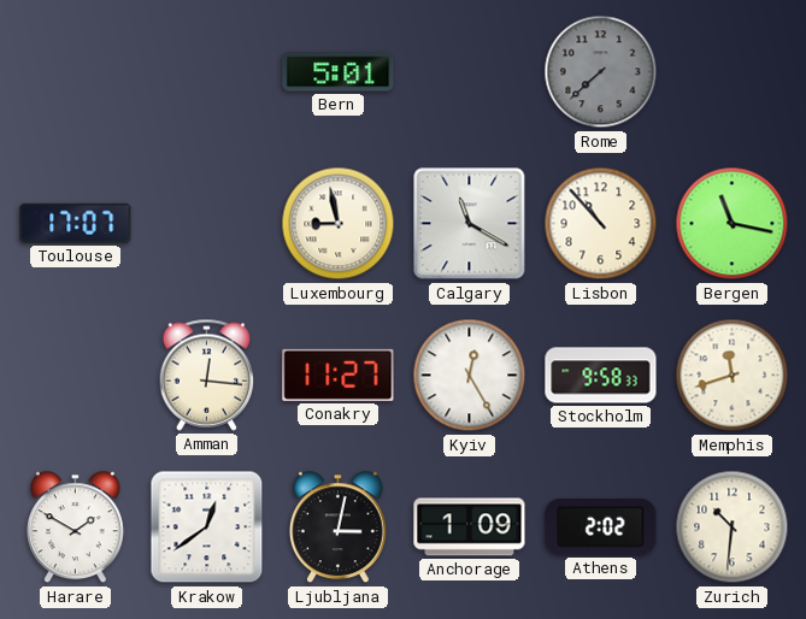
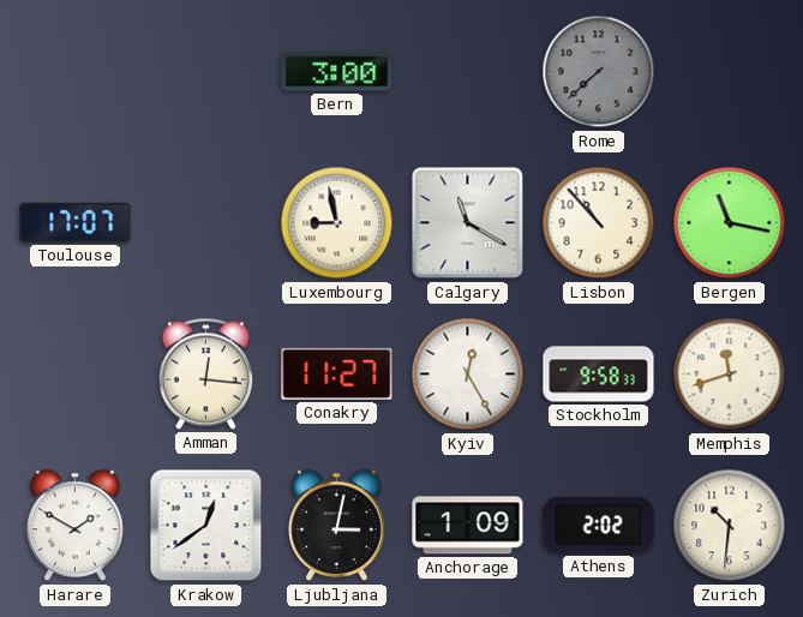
Bern: 5:01 -> 3:00
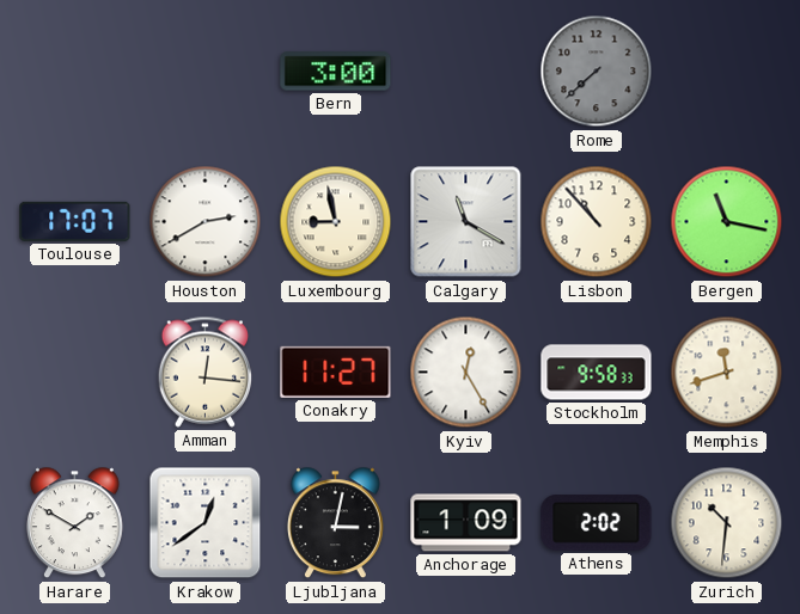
Houston: none -> 2:40
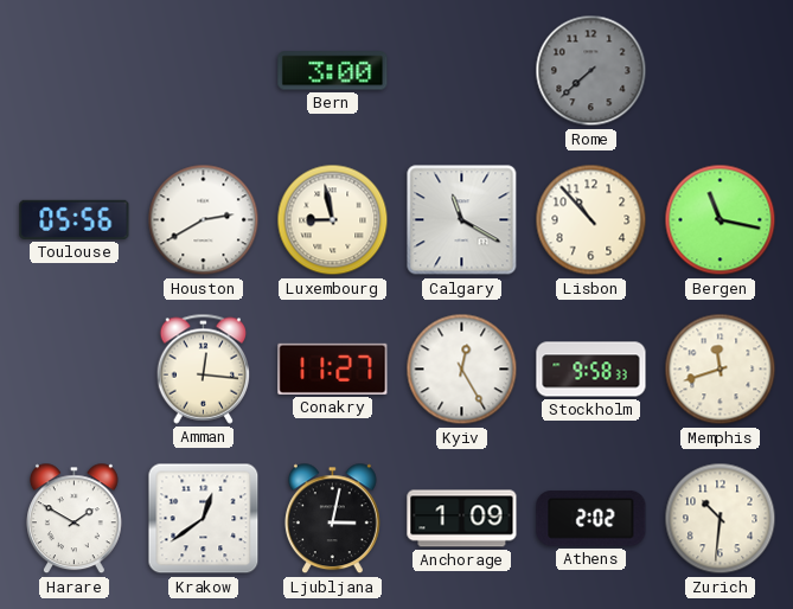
Toulouse: 17:07 -> 05:56
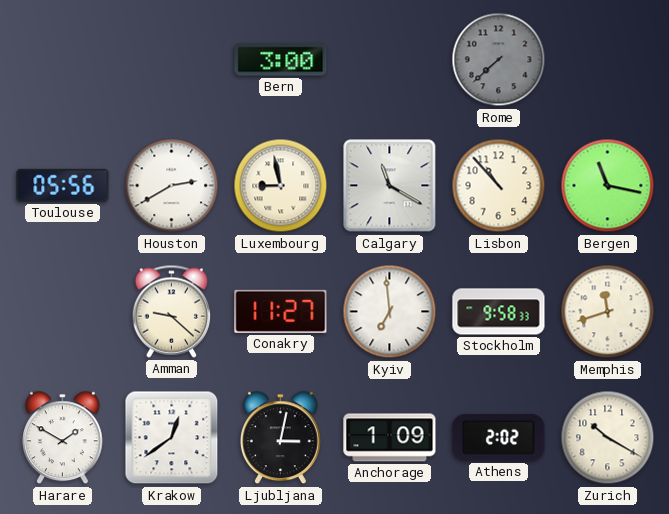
Amman: 12:16 -> 9:22
Kyiv: 12:25 -> 6:59
Zurich: 10:31 -> 10:20
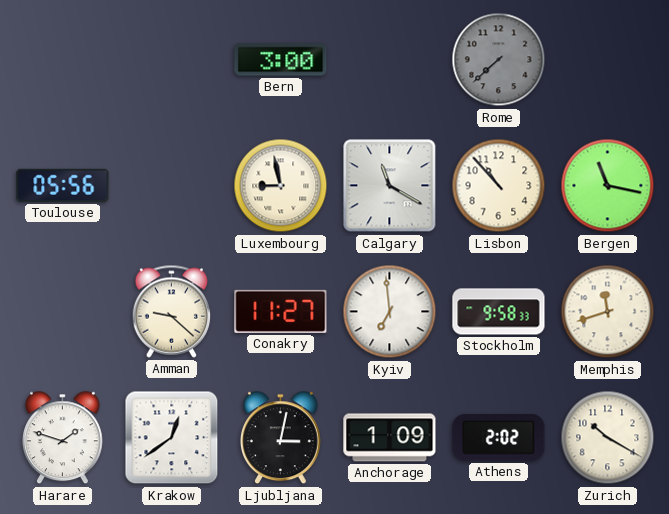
Houston: 2:40 -> none
Harare: 1:50 -> 1:48
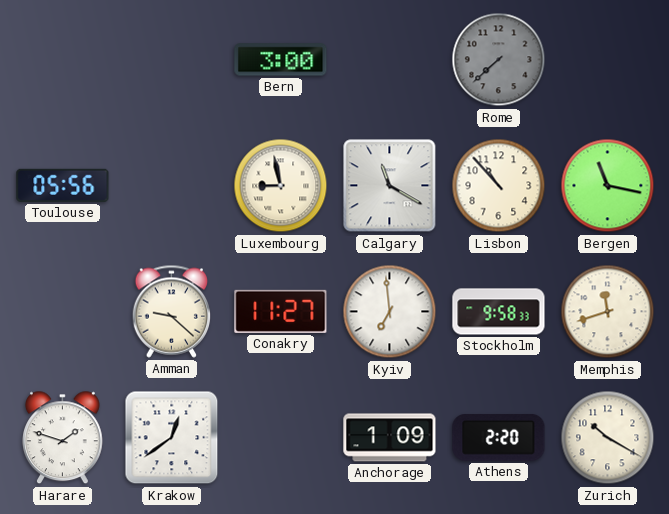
Ljubljana: 3:02 -> none
Athens: 2:02 -> 2:20
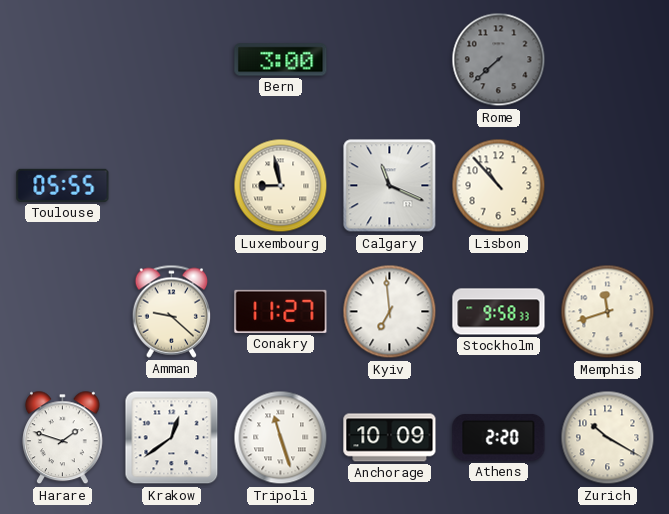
Toulouse: 05:56 -> 05:55
Calgary: 11:20 -> 11:19
Bergen: 11:17 -> none
Tripoli: none -> 11:27
Anchorage: 1:09 -> 10:09
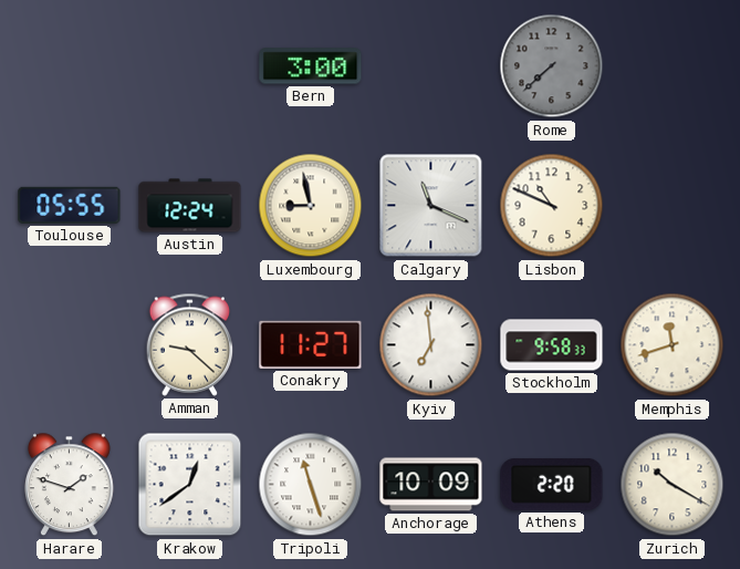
Austin: none -> 12:24
Lisbon: 10:53 -> 10:49
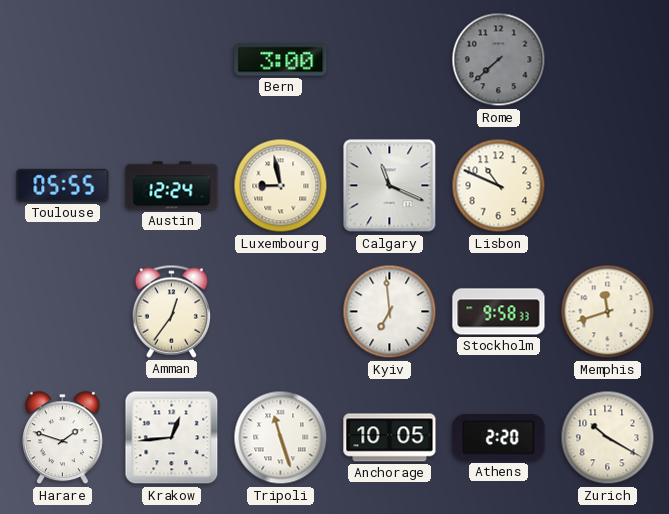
Amman: 9:22 -> 12:36
Conakry: 11:27 -> none
Krakow: 12:39 -> 12:44
Anchorage: 10:09 -> 10:05
